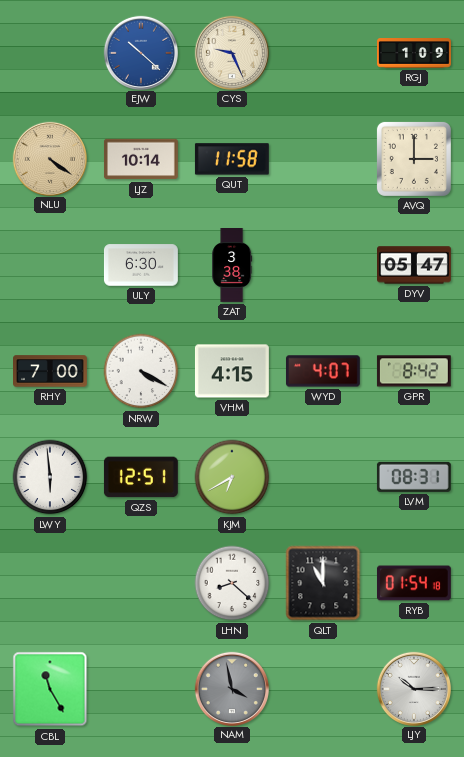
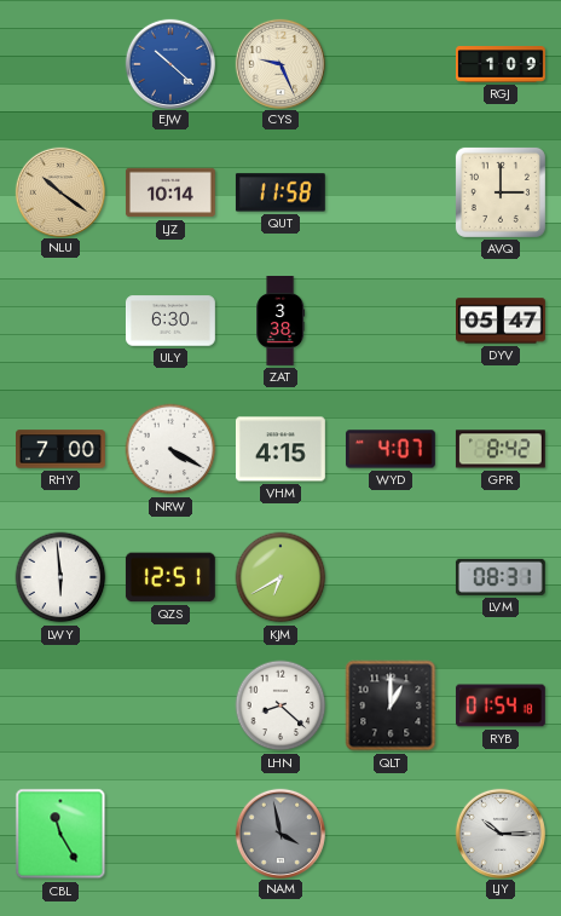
NLU: 4:21 -> 10:21
QLT: 11:00 -> 1:00
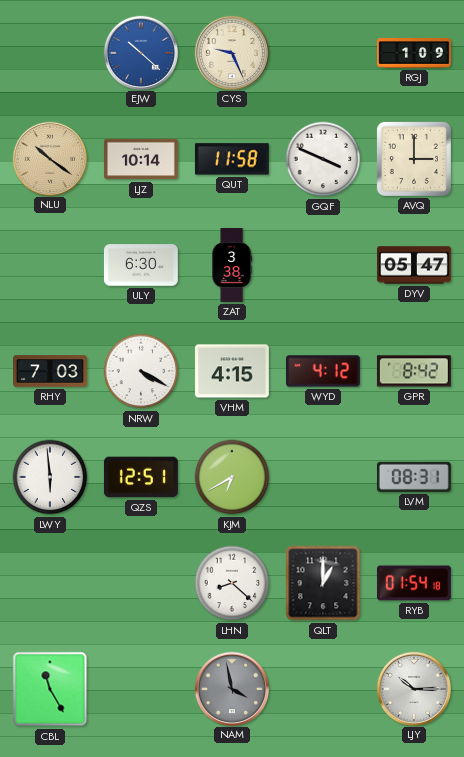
GQF: none -> 3:49
RHY: 7:00 -> 7:03
WYD: 4:07 -> 4:12
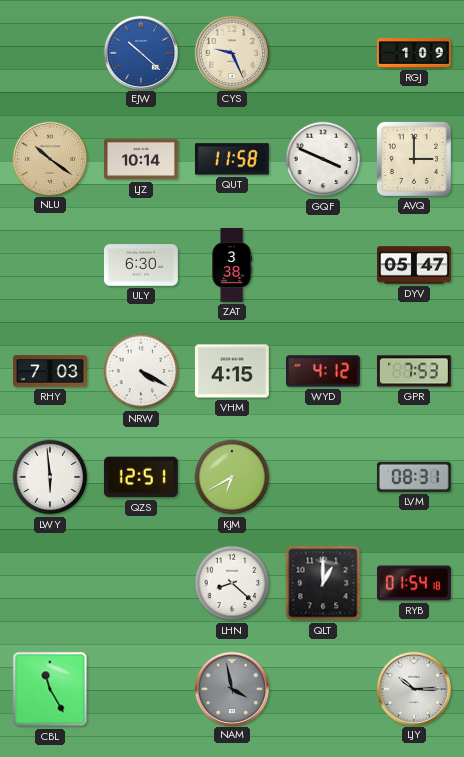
GPR: 8:42 -> 7:53
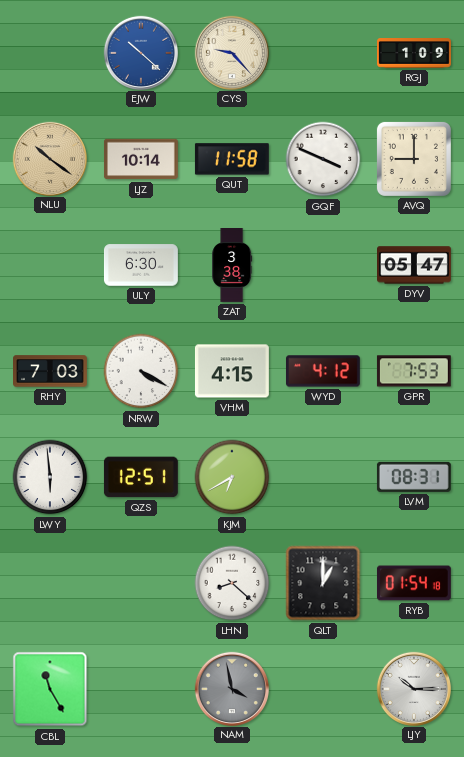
CYS: 9:26 -> 9:23
AVQ: 3:00 -> 9:00
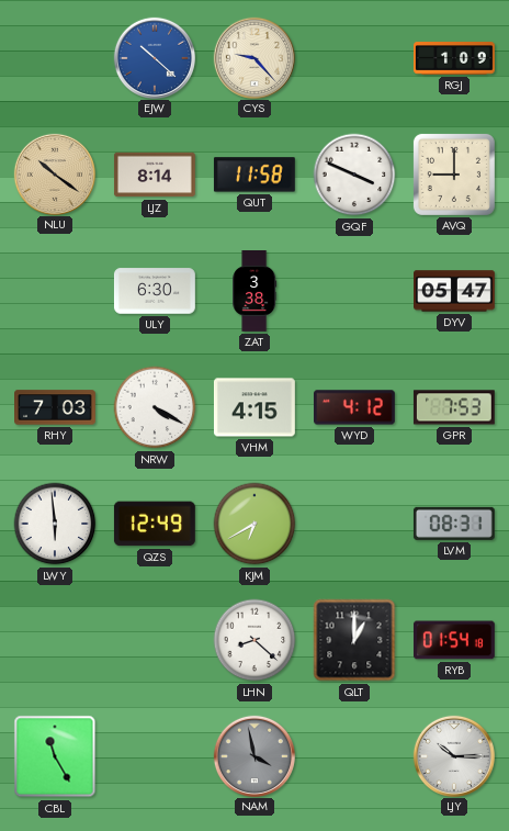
LJZ: 10:14 -> 8:14
QZS: 12:51 -> 12:49
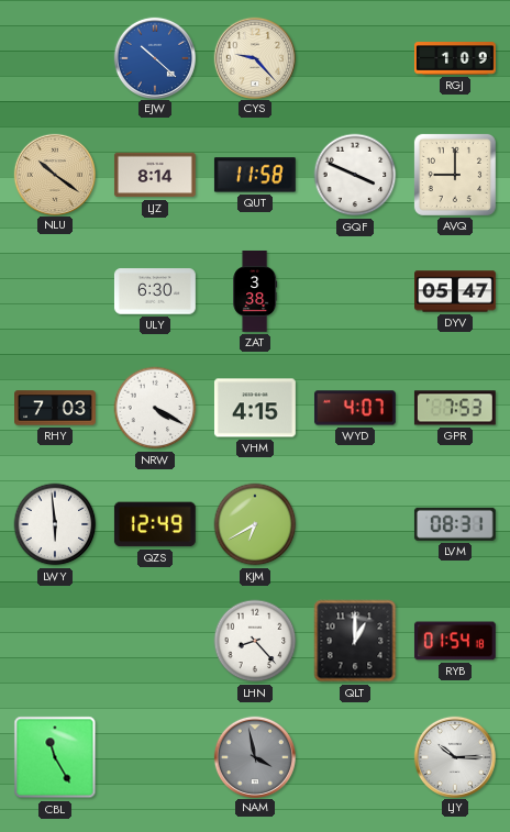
WYD: 4:12 -> 4:07
LHN: 8:22 -> 8:23
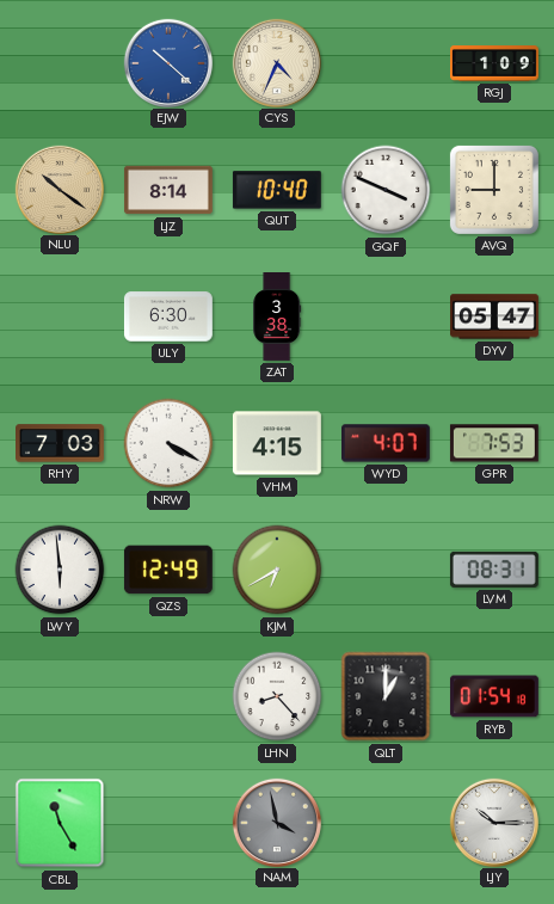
CYS: 9:23 -> 4:34
QUT: 11:58 -> 10:40
